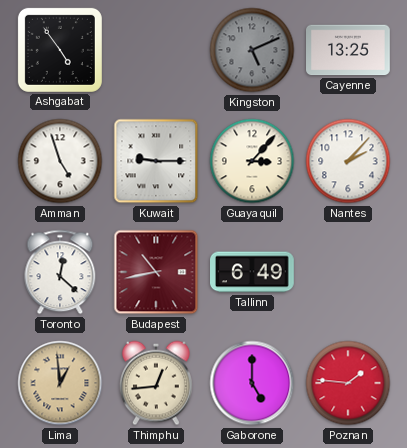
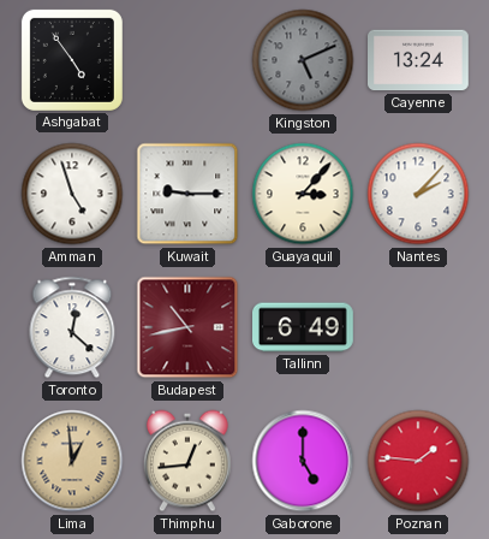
Cayenne: 13:25 -> 13:24
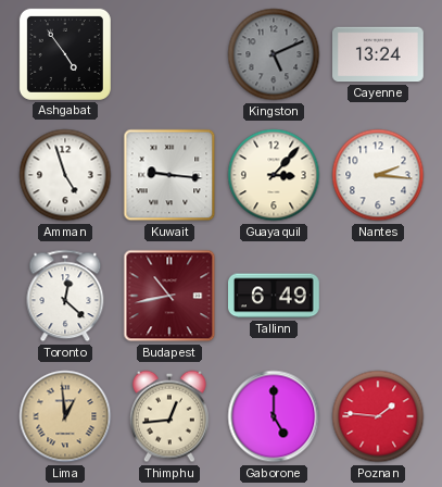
Kuwait: 9:15 -> 9:16
Nantes: 2:07 -> 2:16
